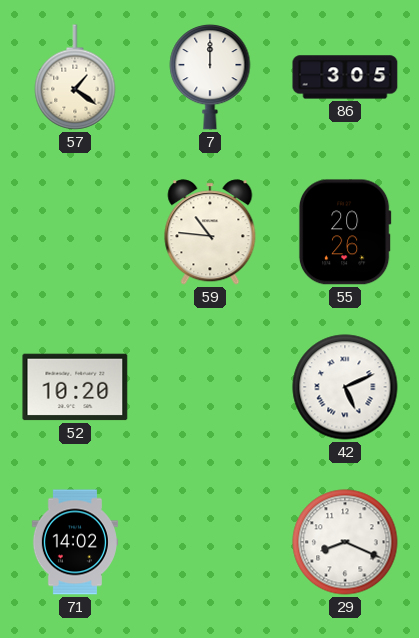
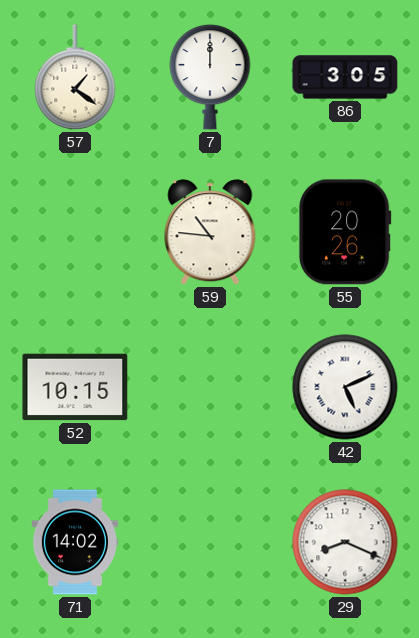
52: 10:20 -> 10:15
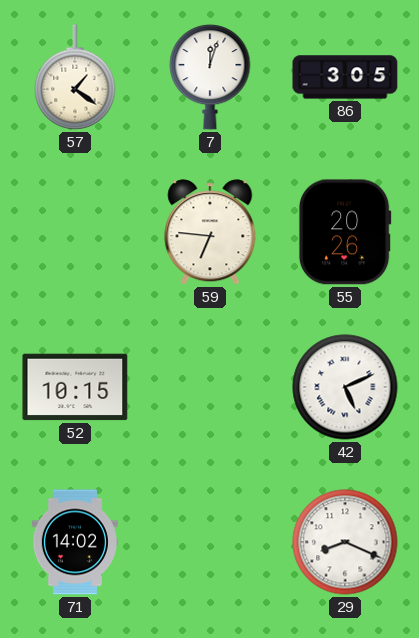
7: 12:00 -> 12:03
59: 10:46 -> 6:46
